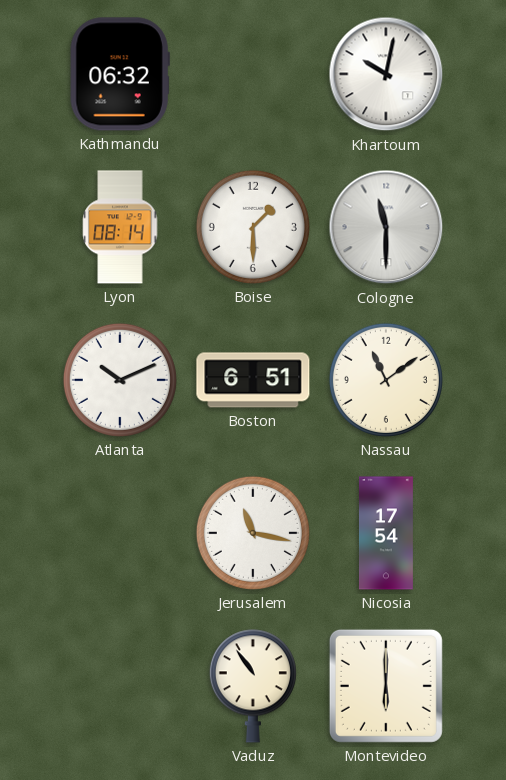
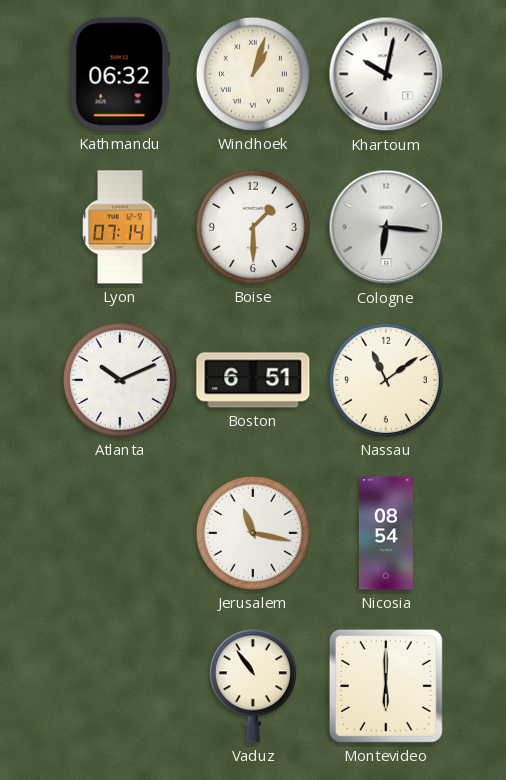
Windhoek: none -> 1:03
Lyon: 08:14 -> 07:14
Cologne: 11:30 -> 6:16
Nicosia: 17:54 -> 08:54
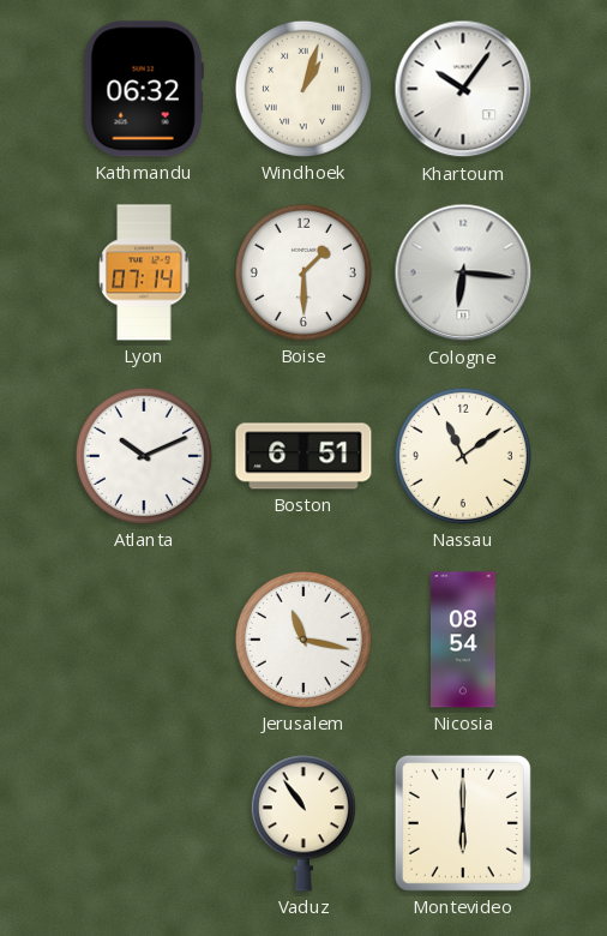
Khartoum: 10:02 -> 10:06
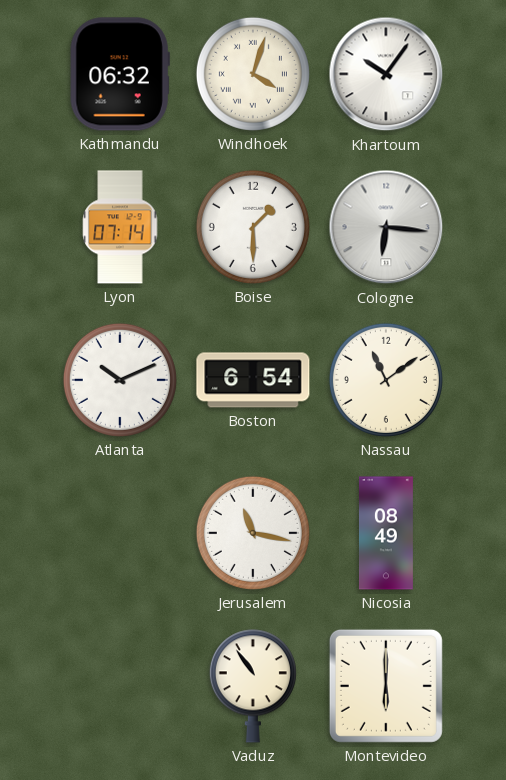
Windhoek: 1:03 -> 4:03
Boston: 6:51 -> 6:54
Nicosia: 08:54 -> 08:49
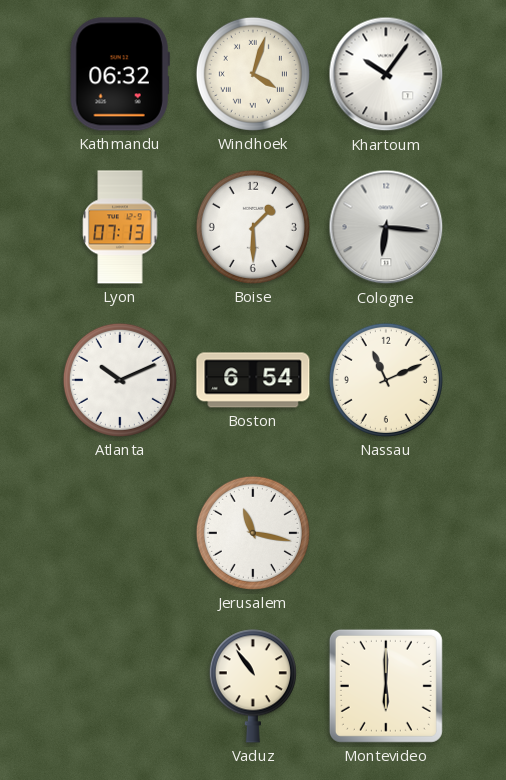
Lyon: 07:14 -> 07:13
Nassau: 11:09 -> 11:11
Nicosia: 08:49 -> none
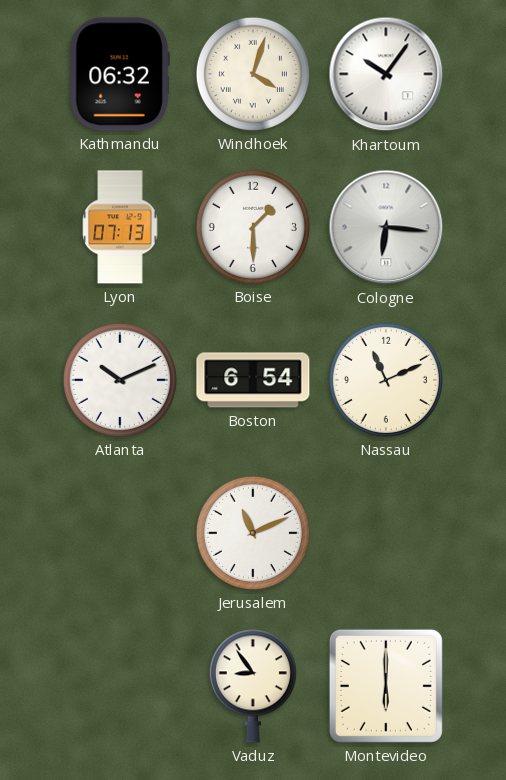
Jerusalem: 11:17 -> 11:11
Vaduz: 10:54 -> 8:54
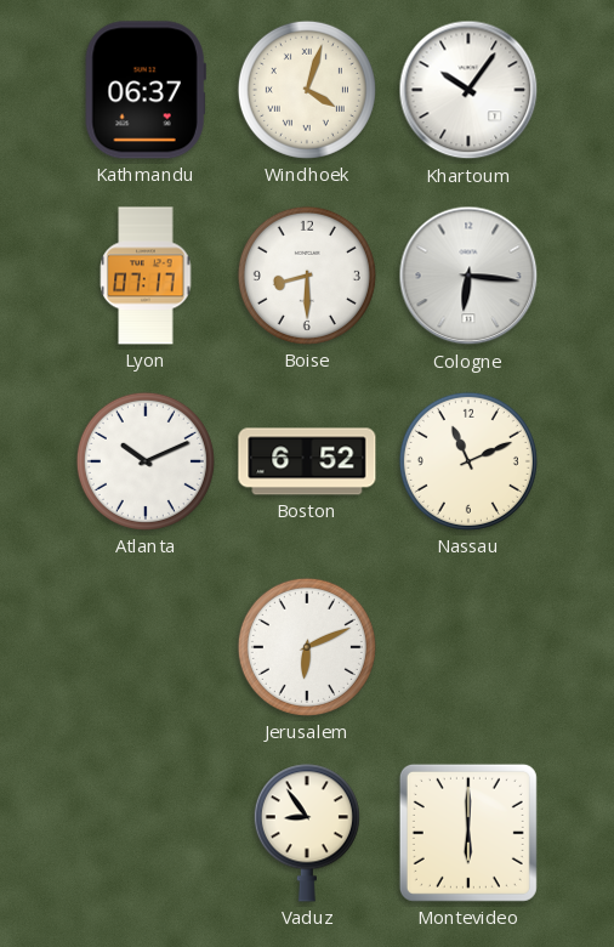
Kathmandu: 06:32 -> 06:37
Lyon: 07:13 -> 07:17
Boise: 1:30 -> 8:30
Boston: 6:54 -> 6:52
Jerusalem: 11:11 -> 6:11
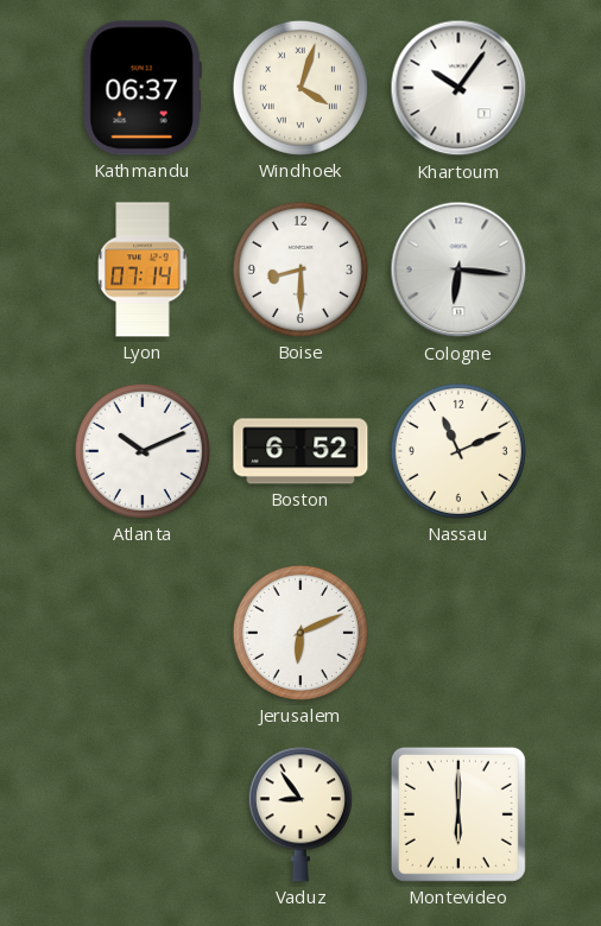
Lyon: 07:17 -> 07:14
